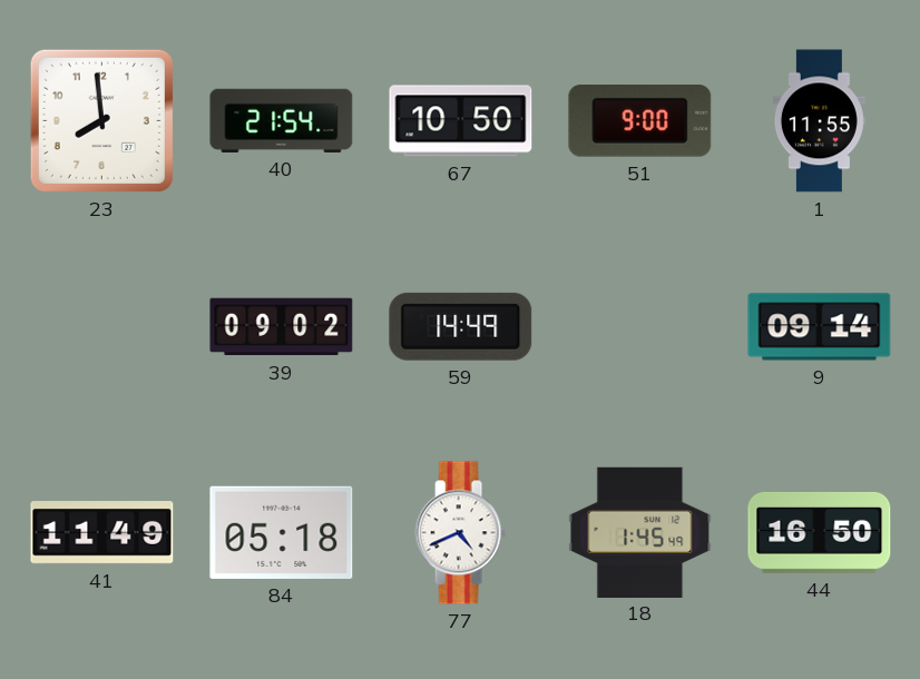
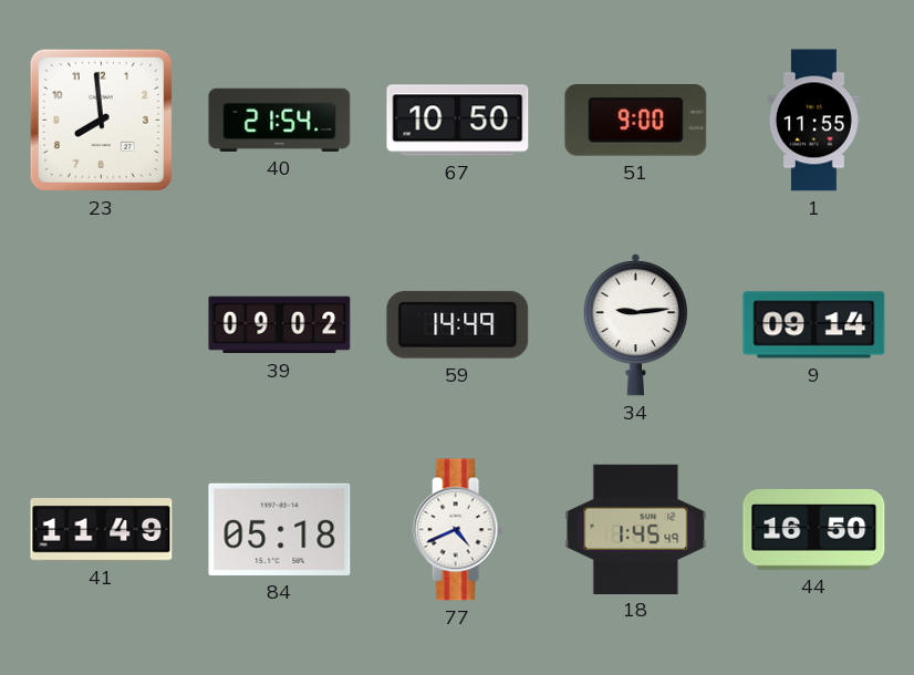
34: none -> 9:14
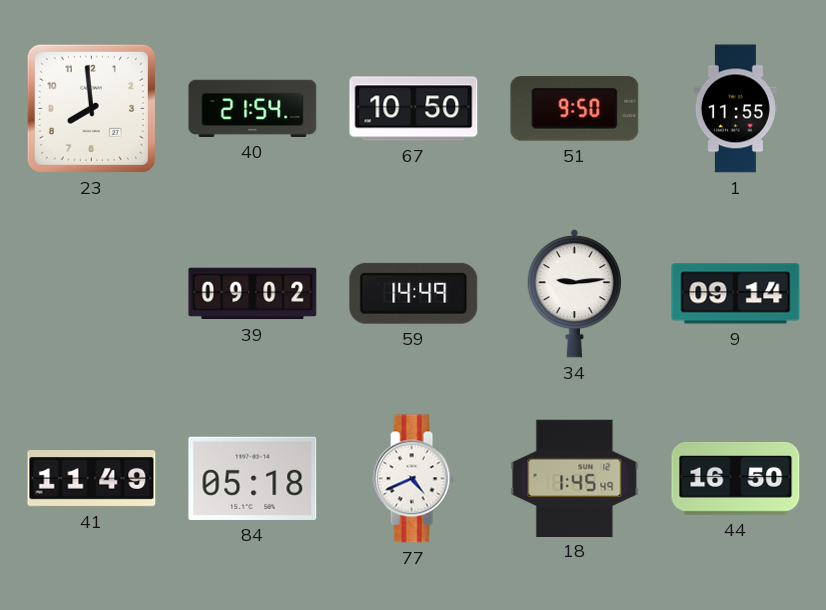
51: 9:00 -> 9:50
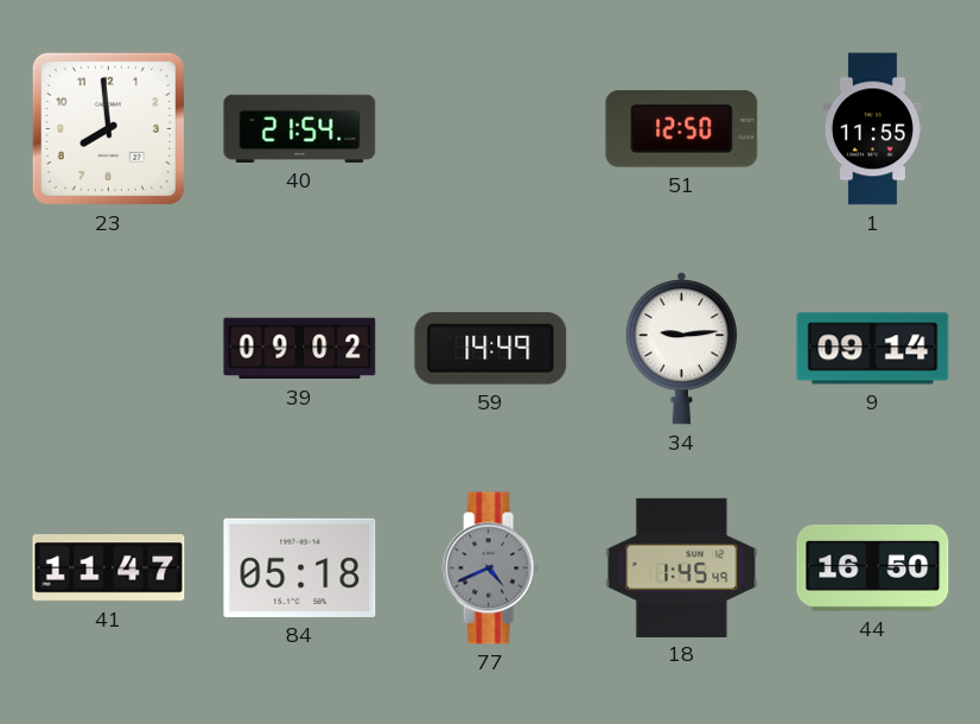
67: 10:50 -> none
51: 9:50 -> 12:50
41: 11:49 -> 11:47
77 dial: white -> grey
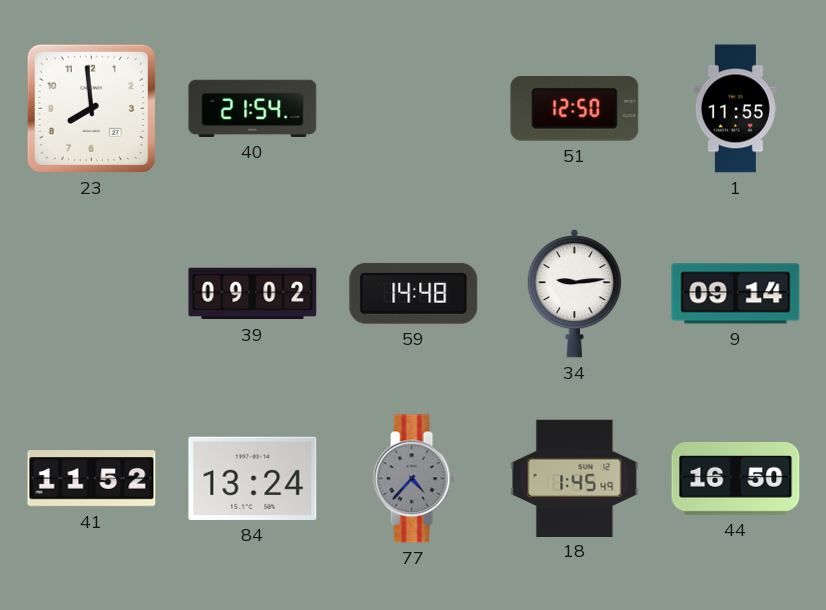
59: 14:49 -> 14:48
41: 11:47 -> 11:52
84: 05:18 -> 13:24
77: 4:41 -> 4:37
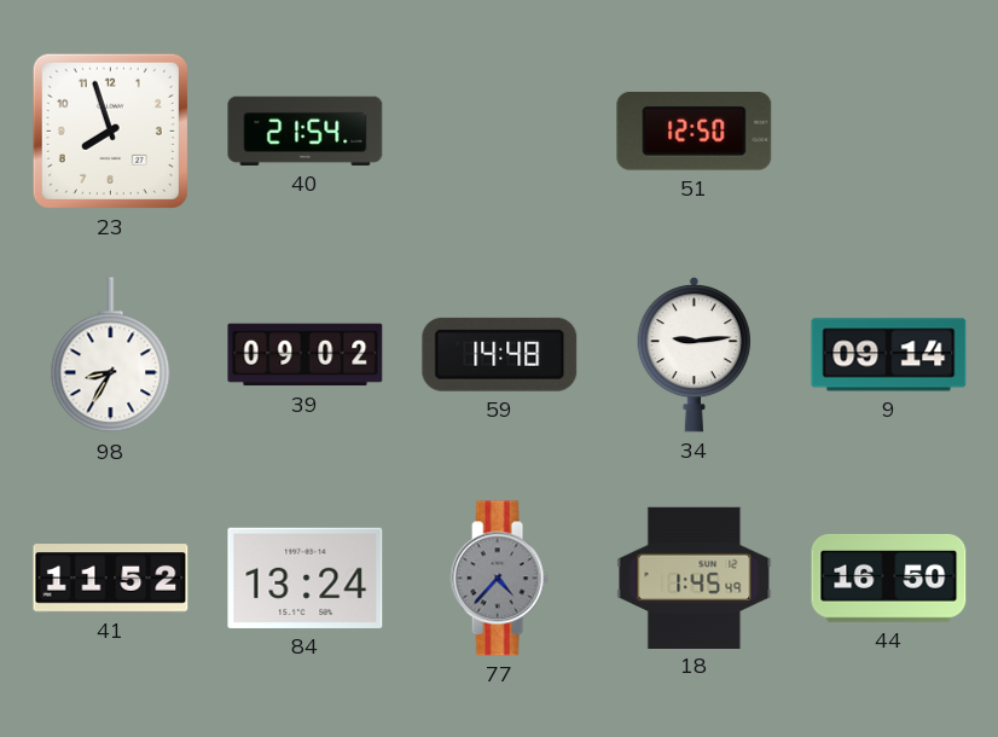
23: 7:59 -> 7:57
1: 11:55 -> none
98: none -> 8:35
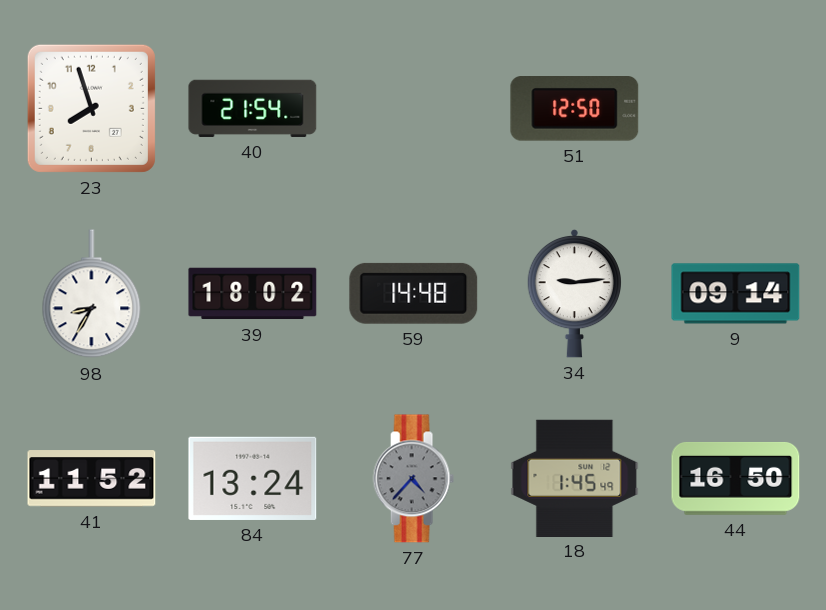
39: 09:02 -> 18:02
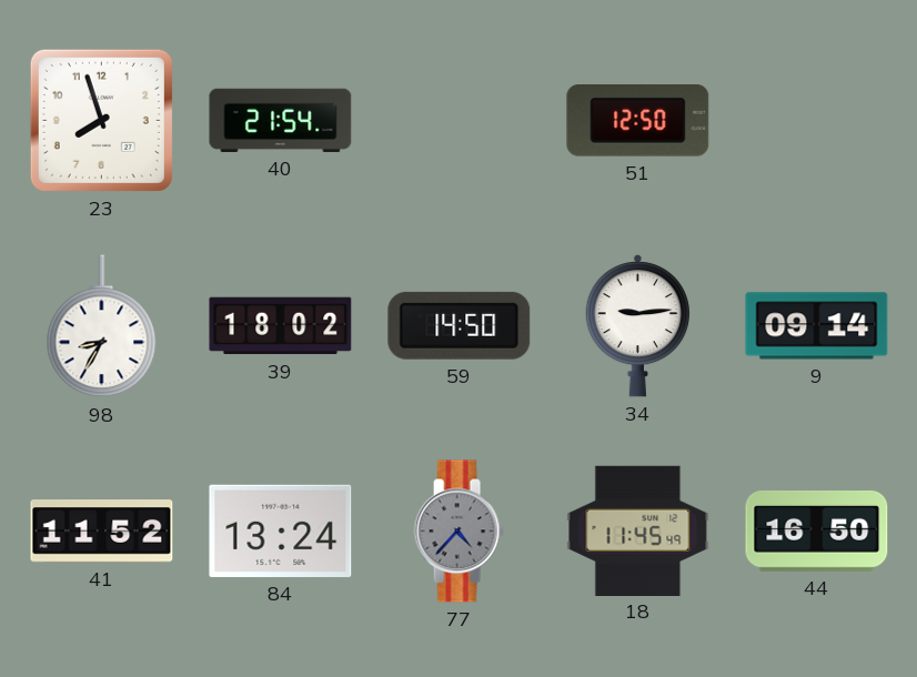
59: 14:48 -> 14:50
18: 1:45 -> 11:45
